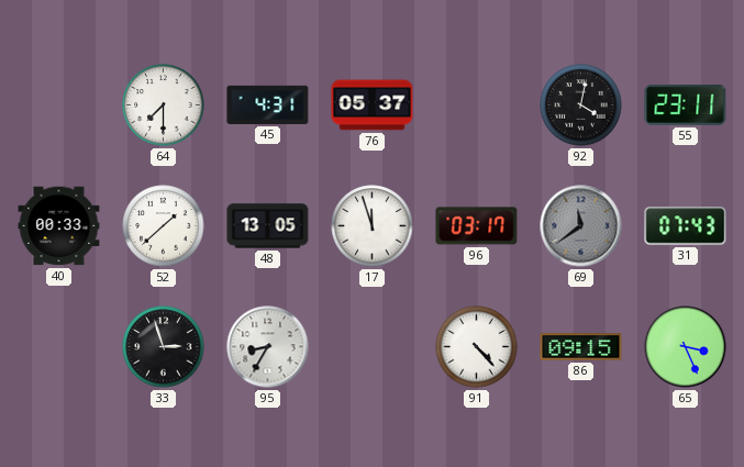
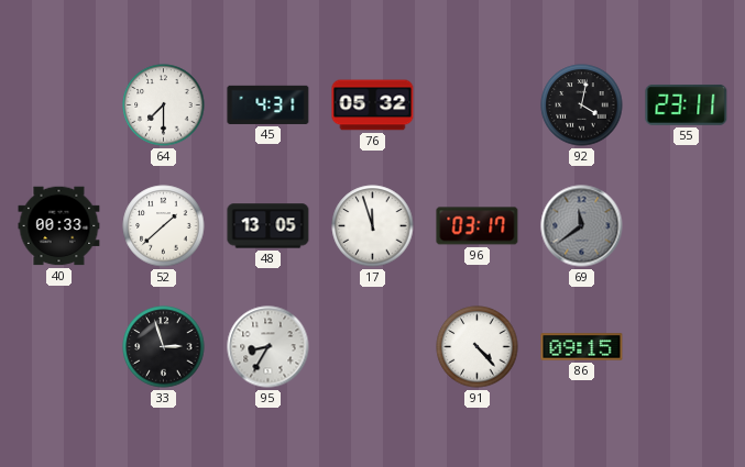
76: 05:37 -> 05:32
31: 07:43 -> none
65: 3:26 -> none
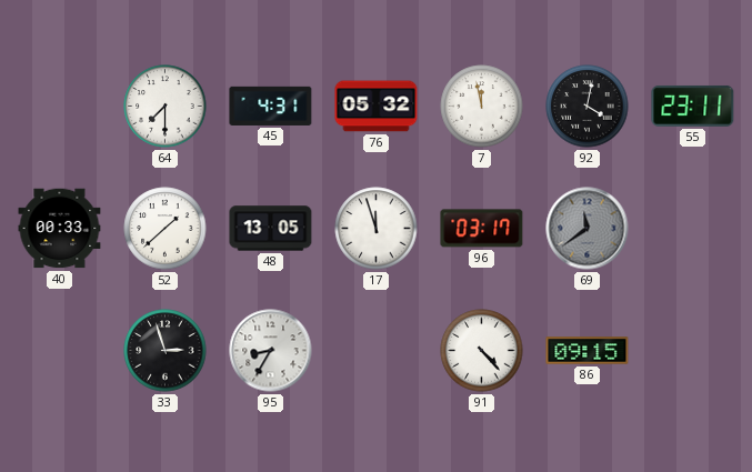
7: none -> 11:58
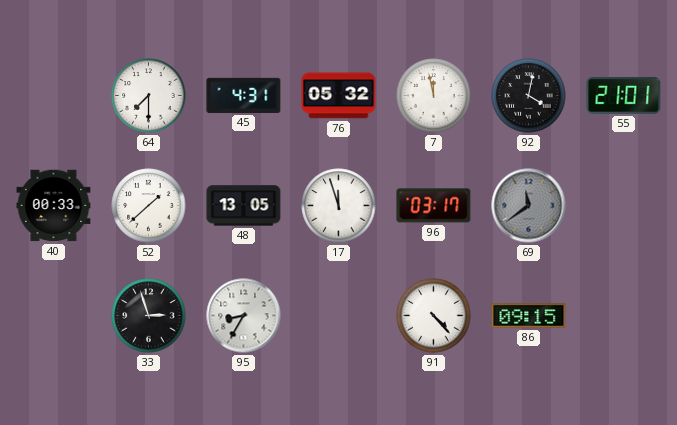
55: 23:11 -> 21:01
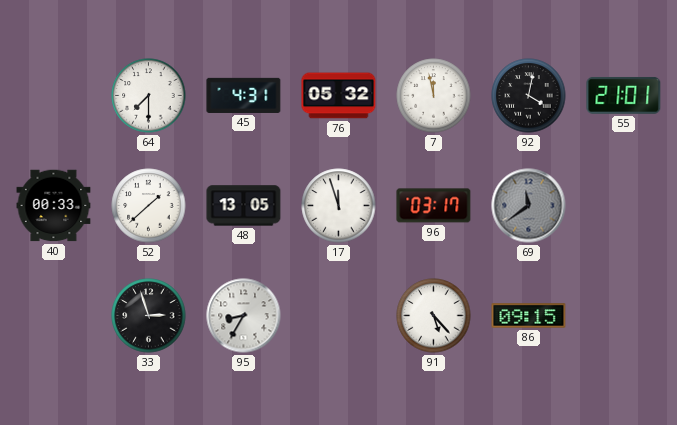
91: 4:23 -> 5:23
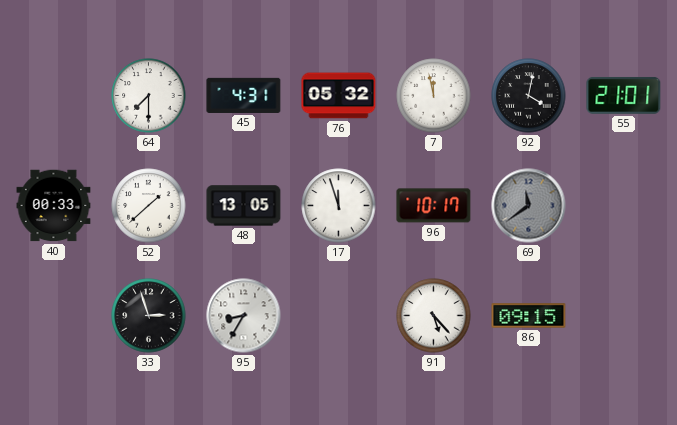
96: 03:17 -> 10:17
